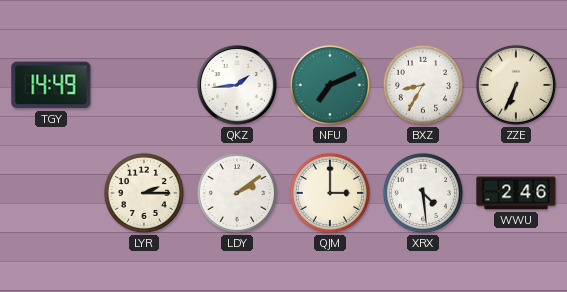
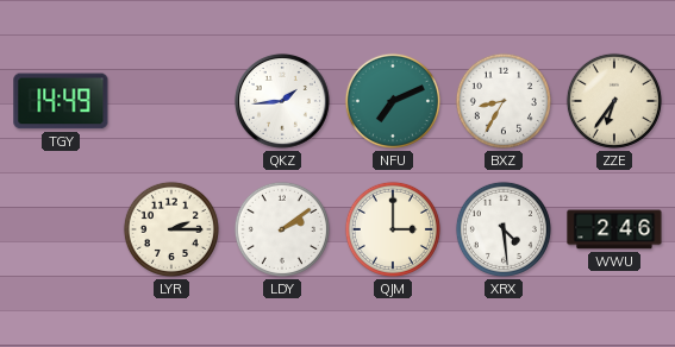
ZZE: 6:34 -> 6:36
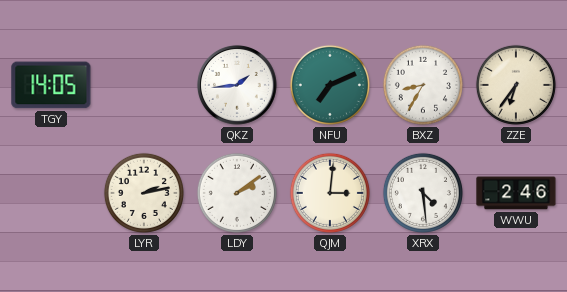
TGY: 14:49 -> 14:05
LYR: 2:15 -> 2:13
QJM: 3:00 -> 3:01
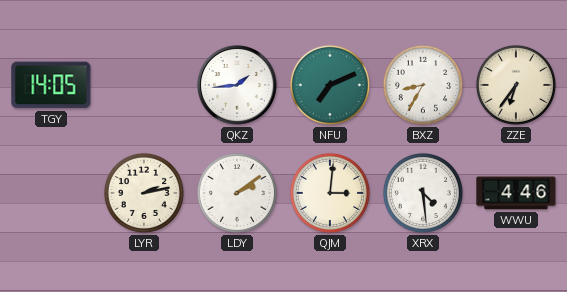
WWU: 2:46 -> 4:46
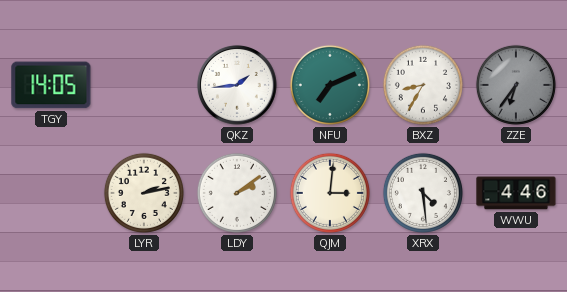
ZZE dial: cream -> grey
